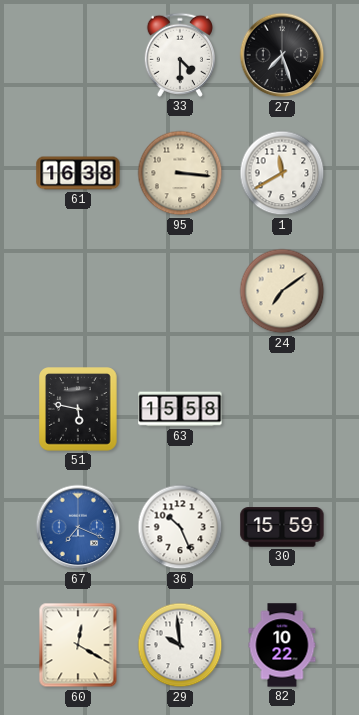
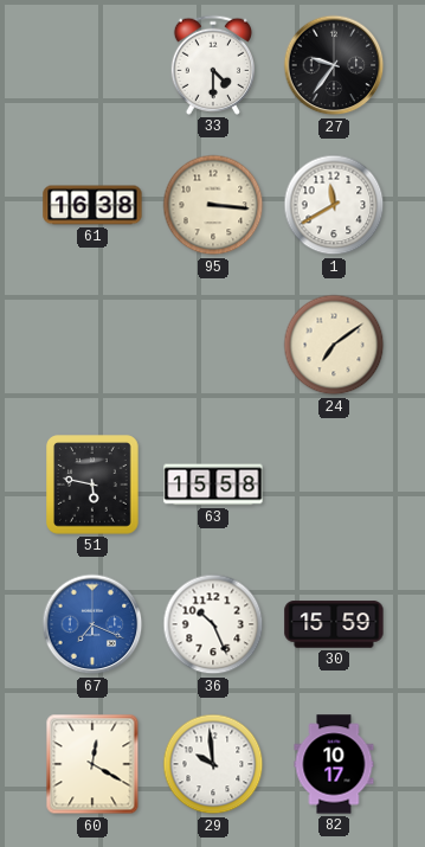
27: 7:27 -> 9:36
82: 10:22 -> 10:17
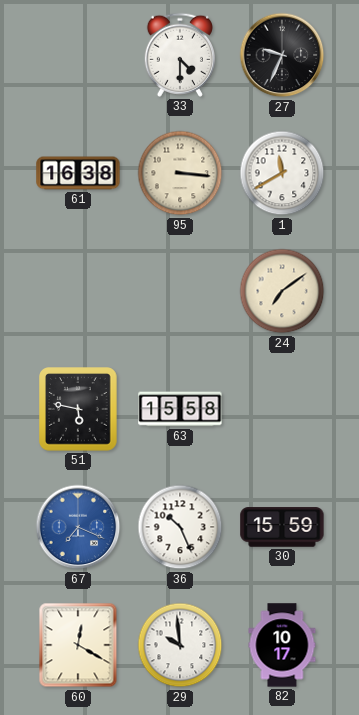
27: 9:36 -> 9:34
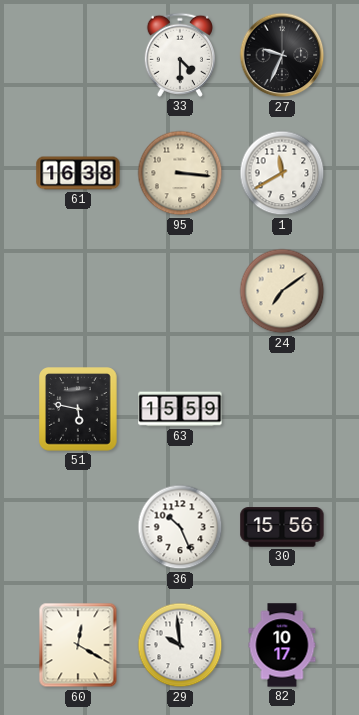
63: 15:58 -> 15:59
67: 7:19 -> none
30: 15:59 -> 15:56
